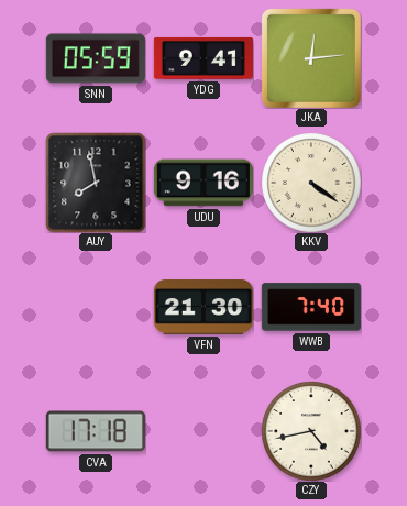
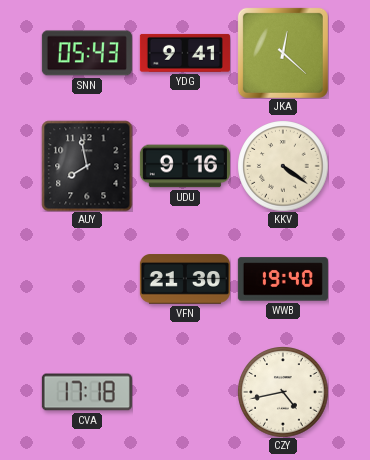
SNN: 05:59 -> 05:43
JKA: 12:14 -> 12:22
WWB: 7:40 -> 19:40
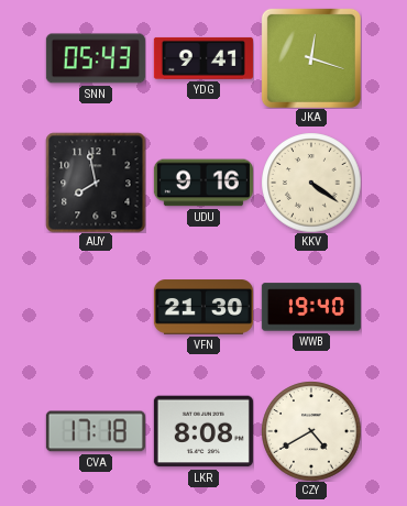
JKA: 12:22 -> 12:18
LKR: none -> 8:08
CZY: 4:43 -> 4:40
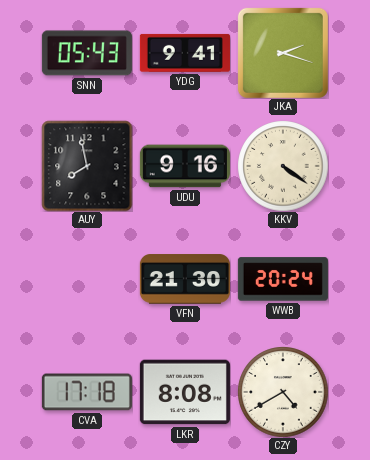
JKA: 12:18 -> 2:18
WWB: 19:40 -> 20:24
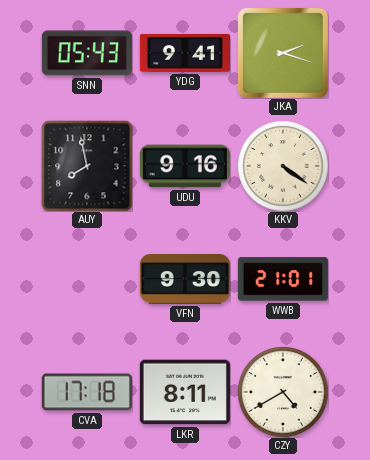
VFN: 21:30 -> 9:30
WWB: 20:24 -> 21:01
LKR: 8:08 -> 8:11
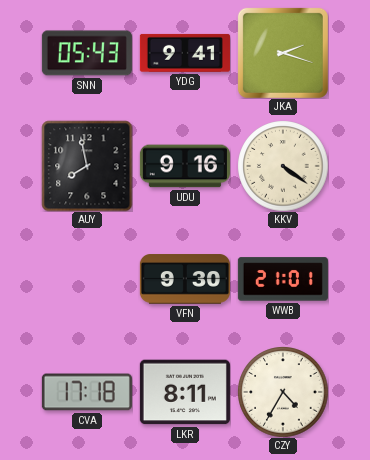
CZY: 4:40 -> 4:35
